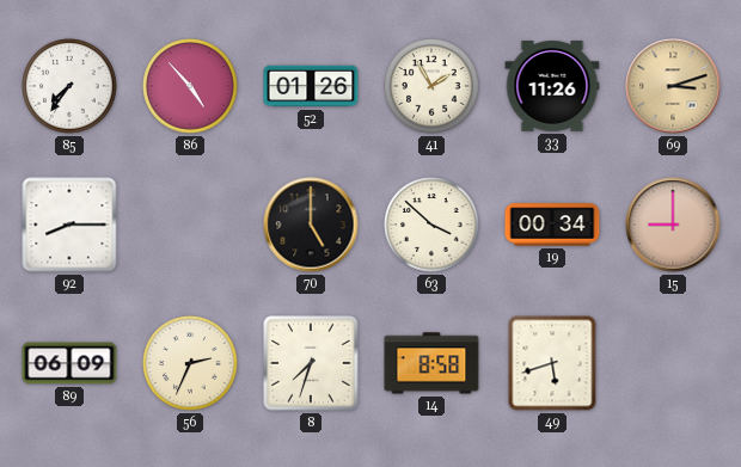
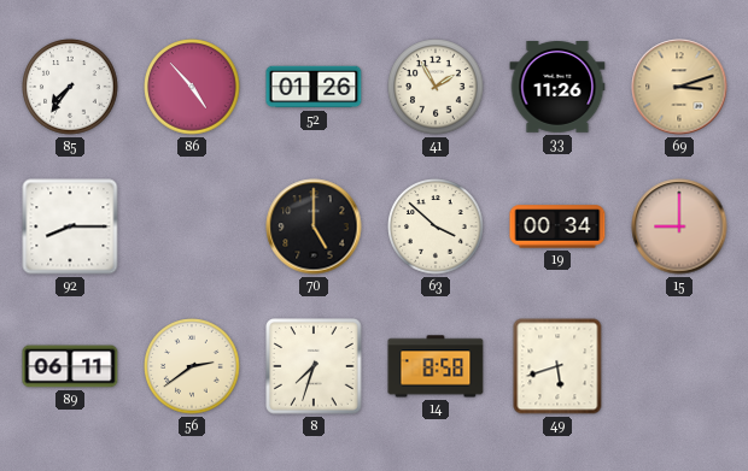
89: 06:09 -> 06:11
56: 2:34 -> 2:39
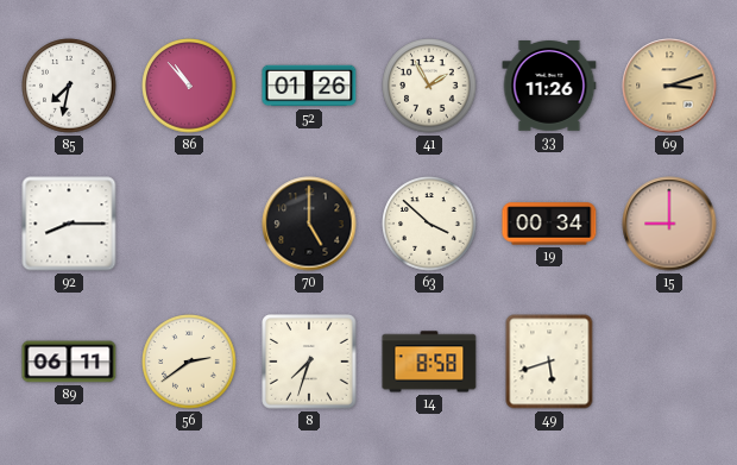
85: 7:36 -> 7:32
86: 4:53 -> 10:53
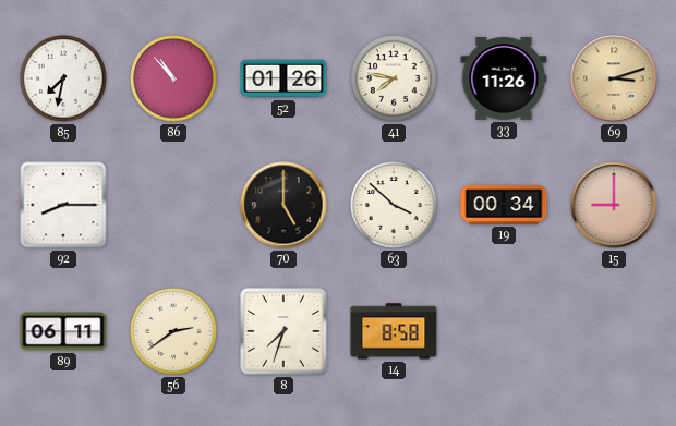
41: 1:55 -> 7:47
49: 5:42 -> none
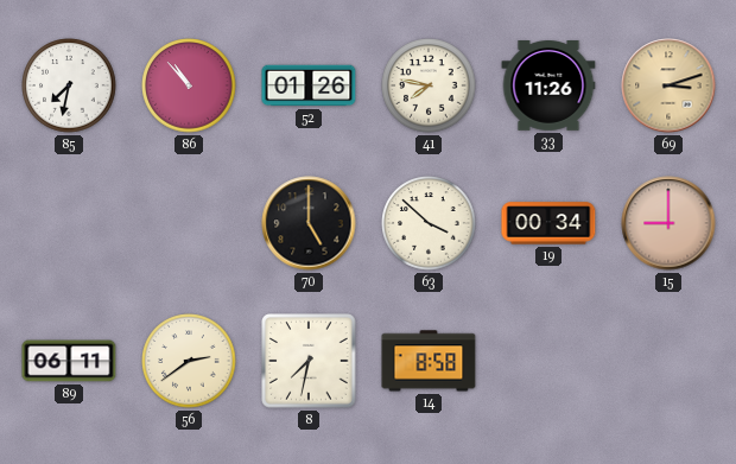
92: 8:15 -> none
8: 7:33 -> 7:32
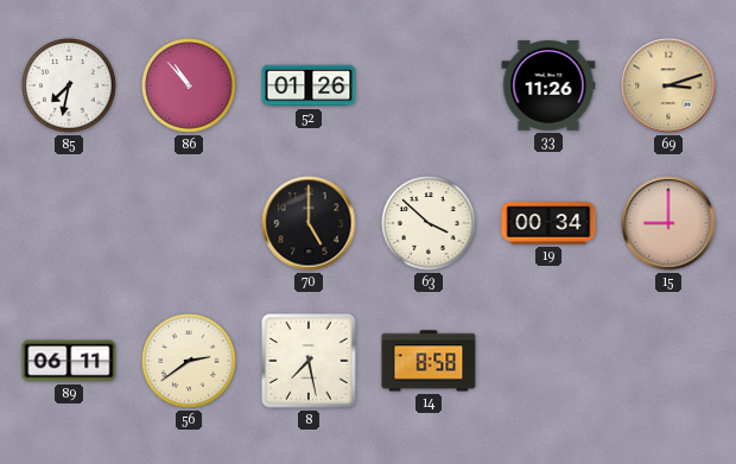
41: 7:47 -> none
8: 7:32 -> 7:28
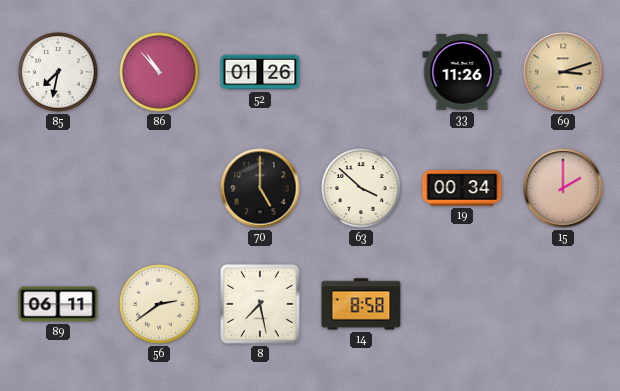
15: 9:00 -> 2:00
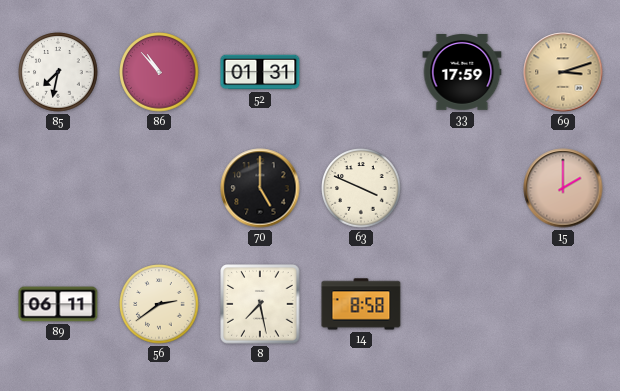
52: 01:26 -> 01:31
33: 11:26 -> 17:59
63: 3:52 -> 3:49
19: 00:34 -> none
